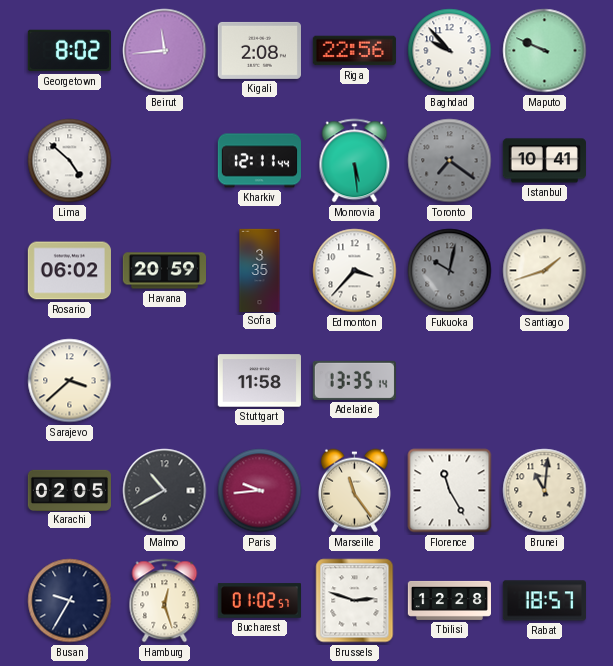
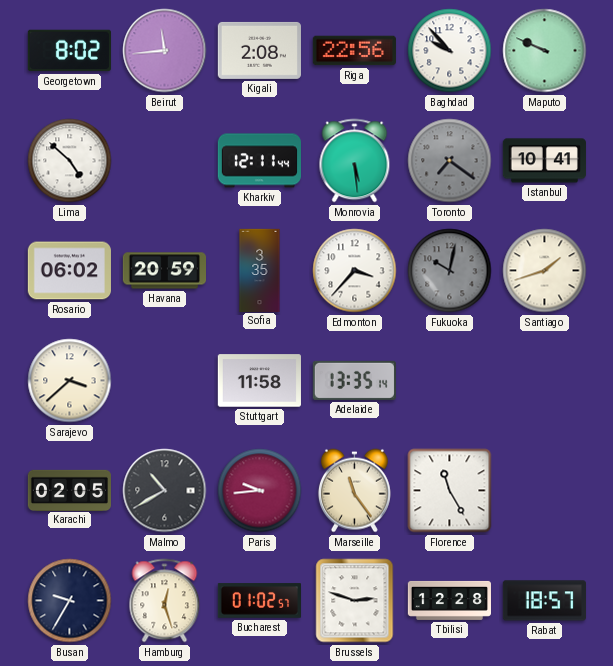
Brunei: 11:01 -> none
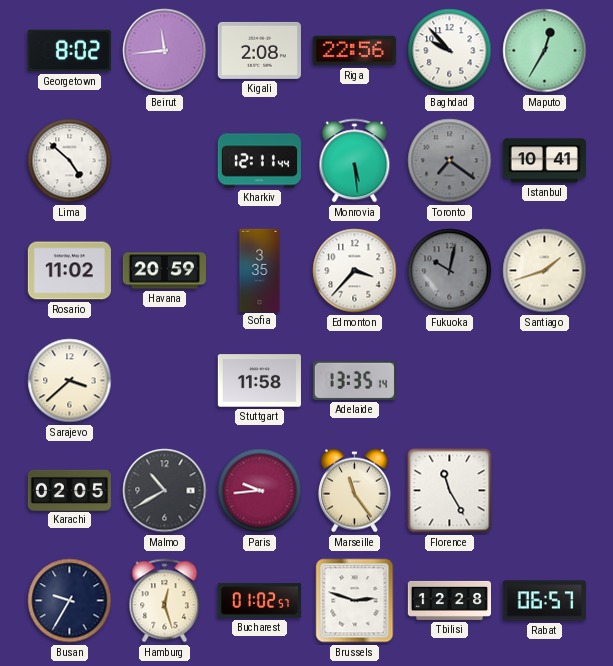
Maputo: 9:49 -> 12:35
Rosario: 06:02 -> 11:02
Rabat: 18:57 -> 06:57
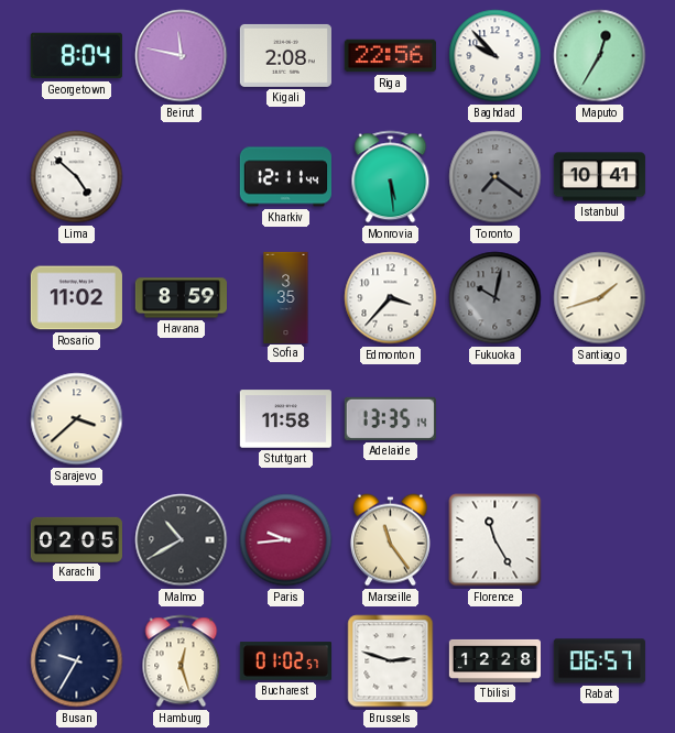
Georgetown: 8:02 -> 8:04
Beirut: 11:44 -> 11:47
Havana: 20:59 -> 8:59
